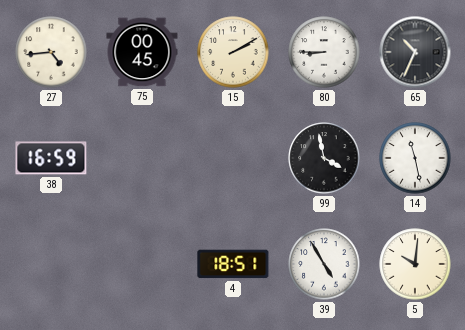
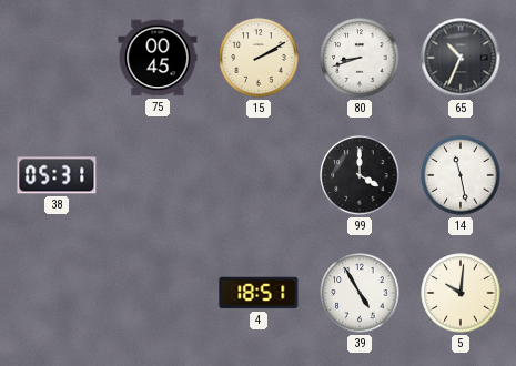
27: 4:44 -> none
80: 8:45 -> 8:42
38: 16:59 -> 05:31
99: 3:58 -> 4:00
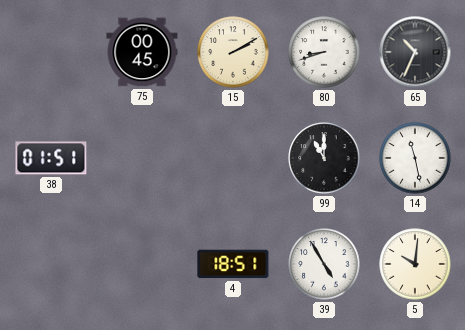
38: 05:31 -> 01:51
99: 4:00 -> 11:00
